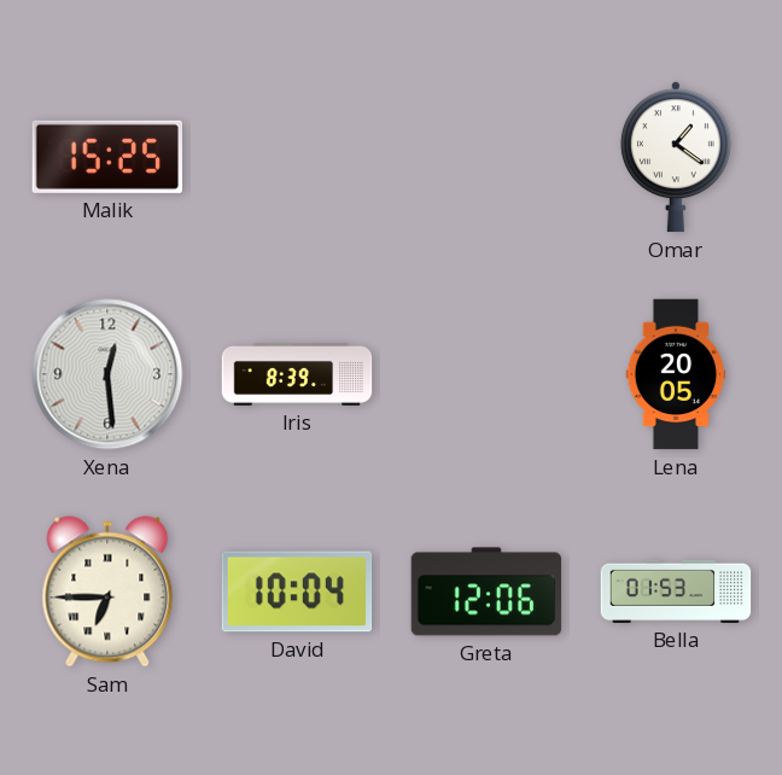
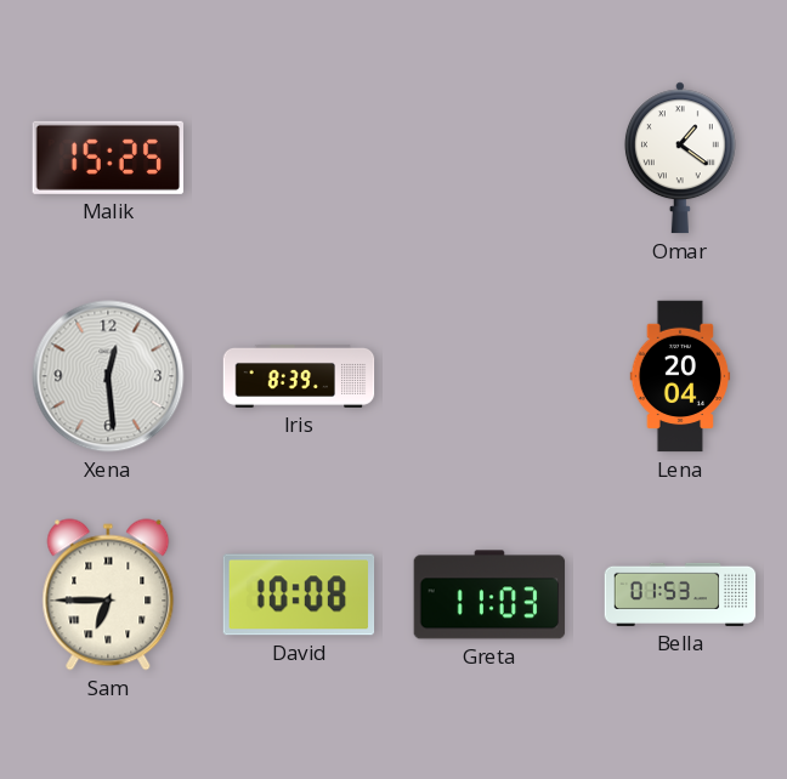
Lena: 20:05 -> 20:04
David: 10:04 -> 10:08
Greta: 12:06 -> 11:03
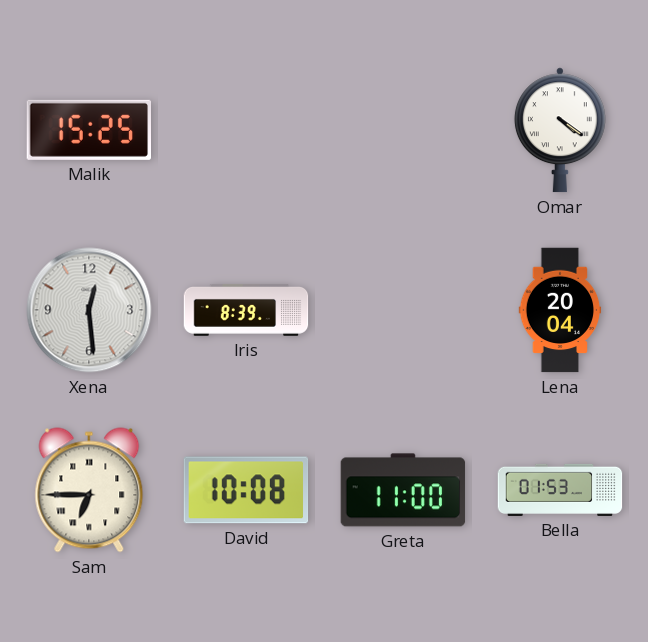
Omar: 1:21 -> 4:21
Greta: 11:03 -> 11:00
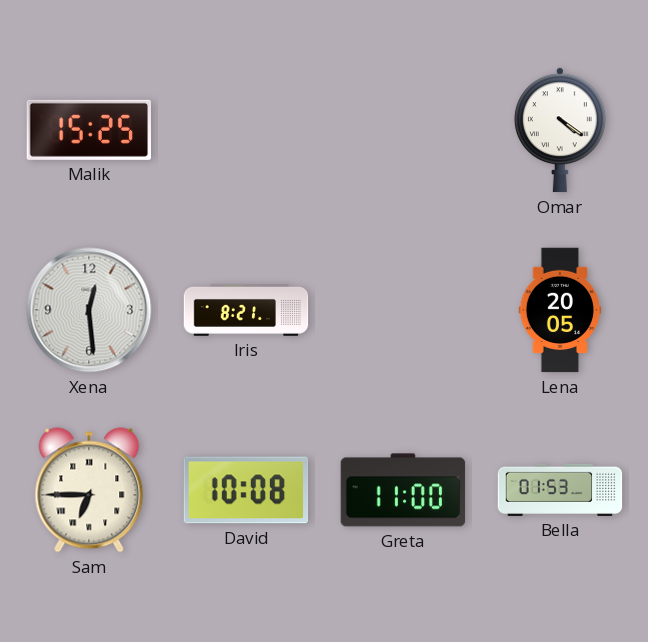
Iris: 8:39 -> 8:21
Lena: 20:04 -> 20:05
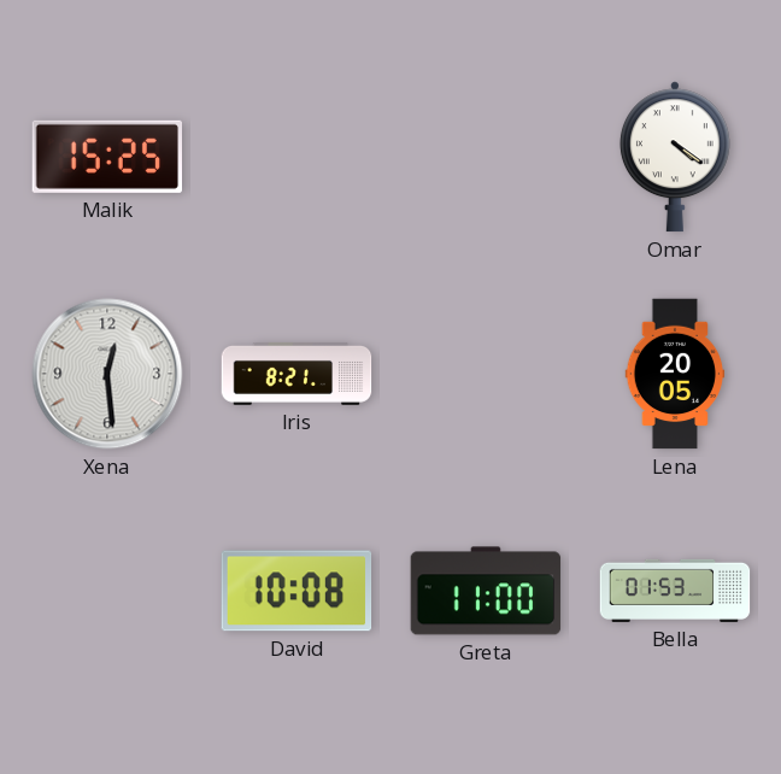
Sam: 6:45 -> none
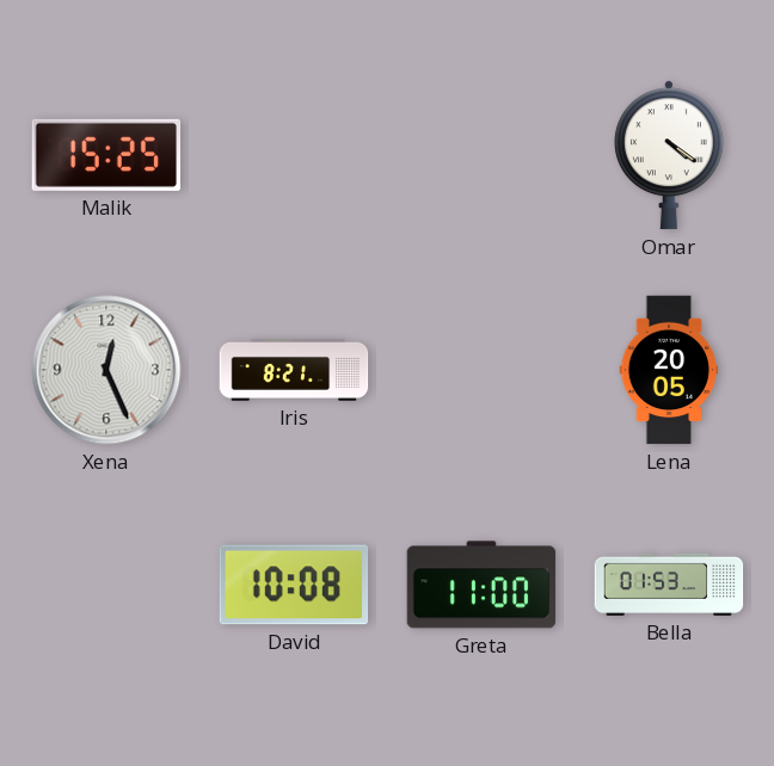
Xena: 12:29 -> 12:26
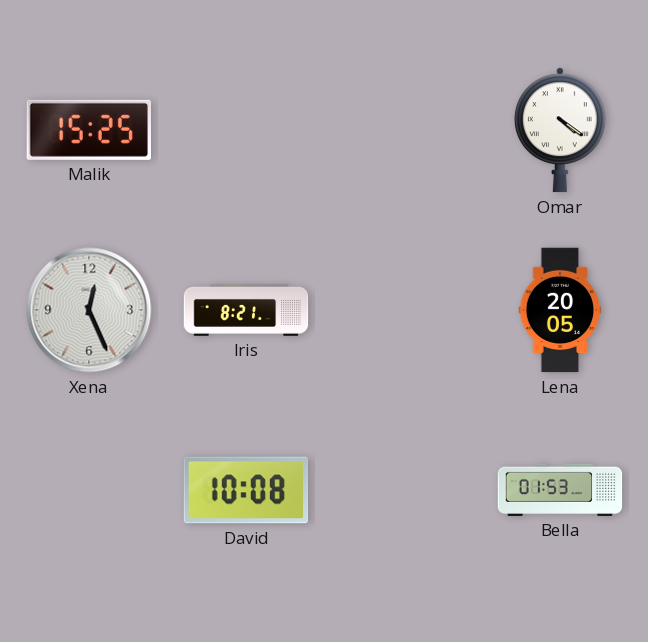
Greta: 11:00 -> none
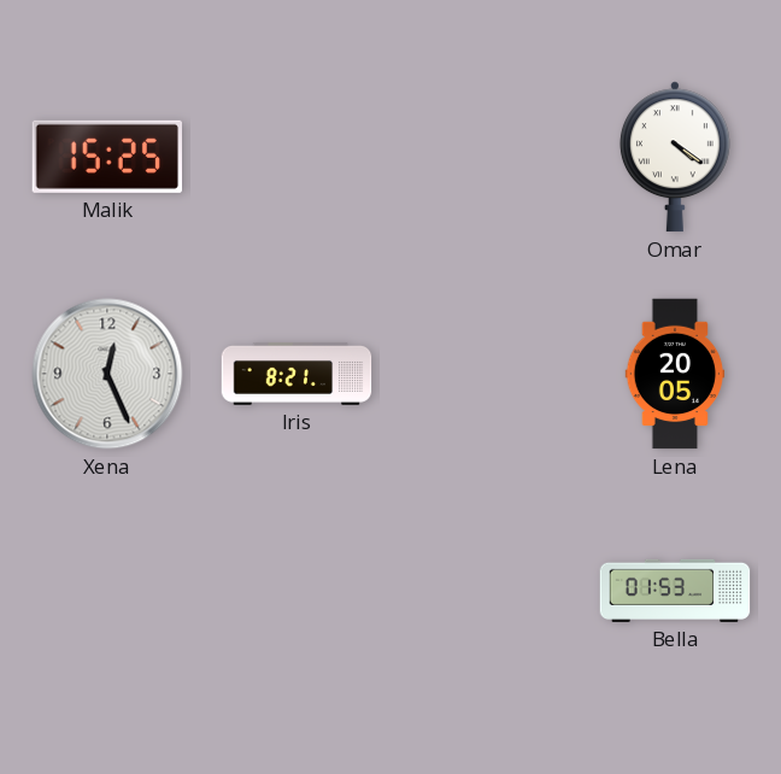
David: 10:08 -> none
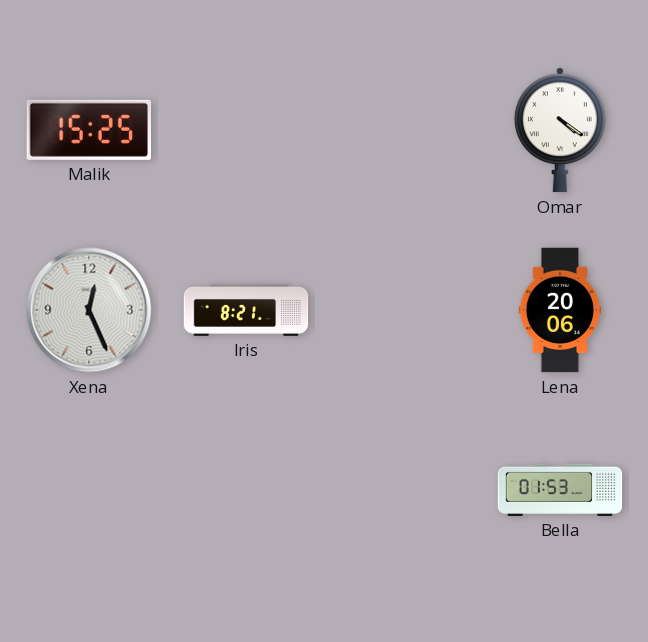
Lena: 20:05 -> 20:06
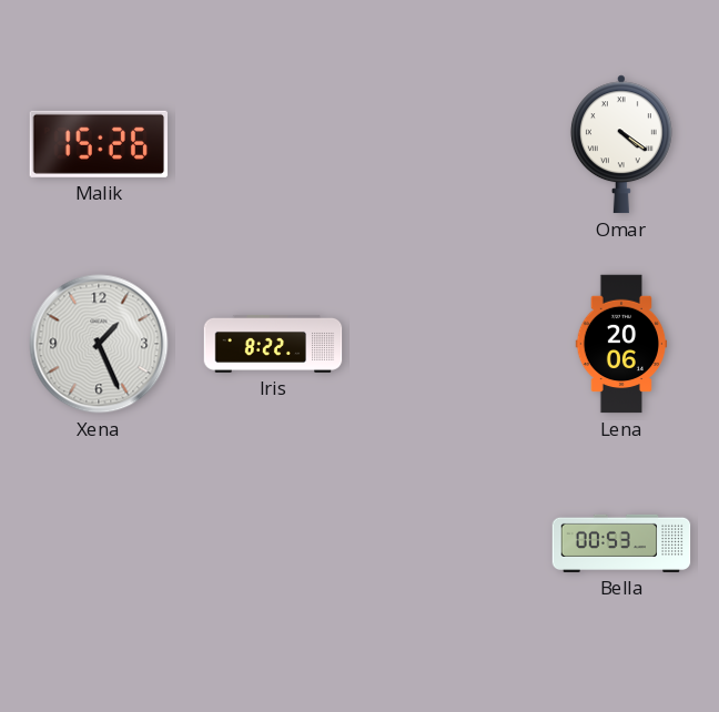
Malik: 15:25 -> 15:26
Xena: 12:26 -> 1:26
Iris: 8:21 -> 8:22
Bella: 01:53 -> 00:53
